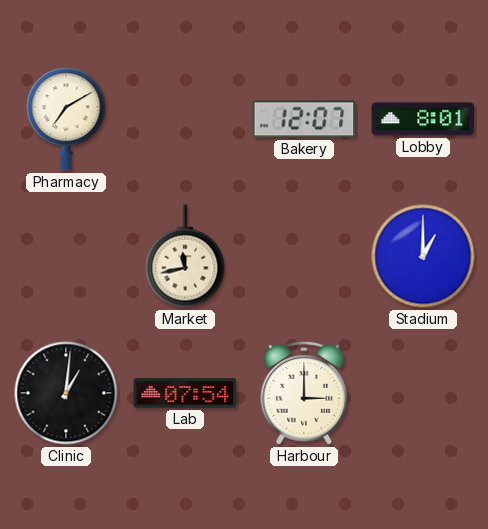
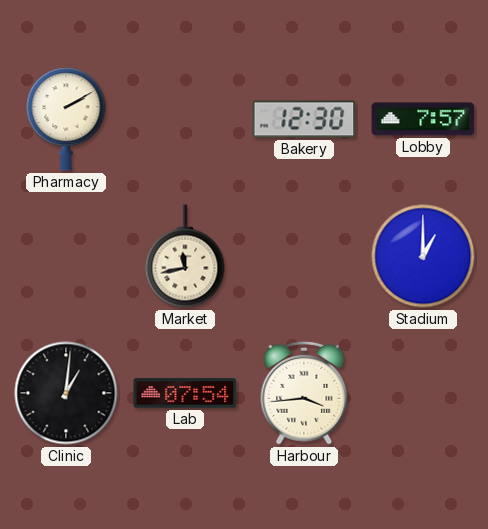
Pharmacy: 7:10 -> 2:10
Bakery: 12:07 -> 12:30
Lobby: 8:01 -> 7:57
Harbour: 3:00 -> 3:44
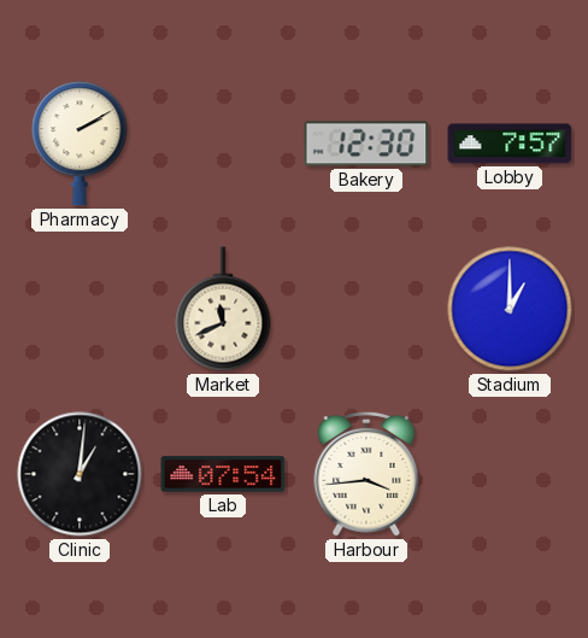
Market: 11:43 -> 11:41
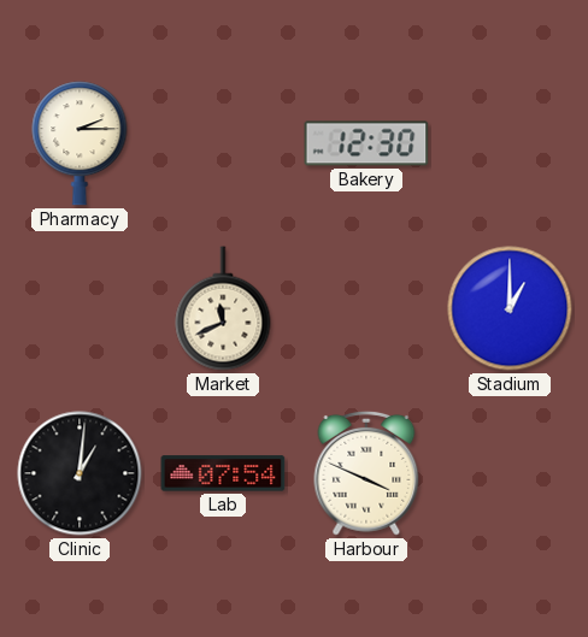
Pharmacy: 2:10 -> 2:15
Lobby: 7:57 -> none
Harbour: 3:44 -> 3:49
